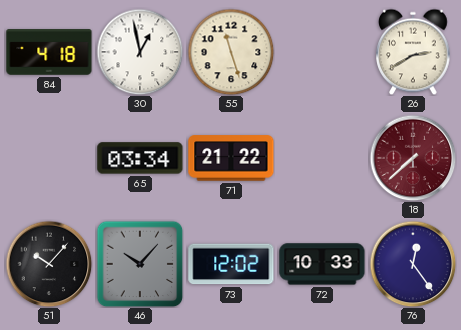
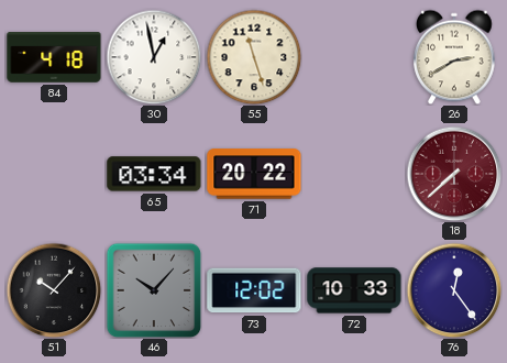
71: 21:22 -> 20:22
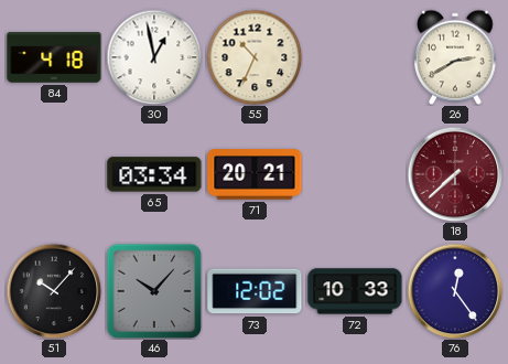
55: 11:27 -> 10:34
71: 20:22 -> 20:21
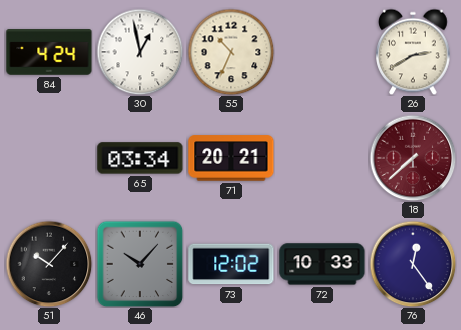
84: 4:18 -> 4:24
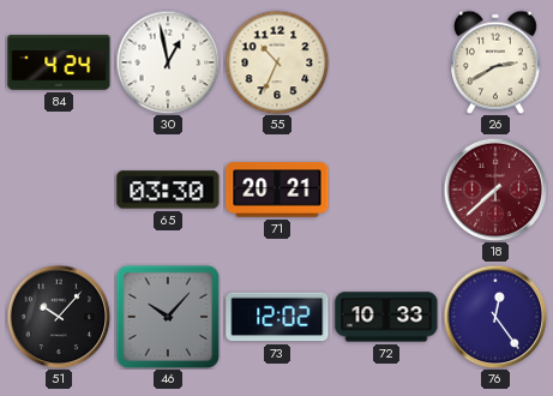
65: 03:34 -> 03:30
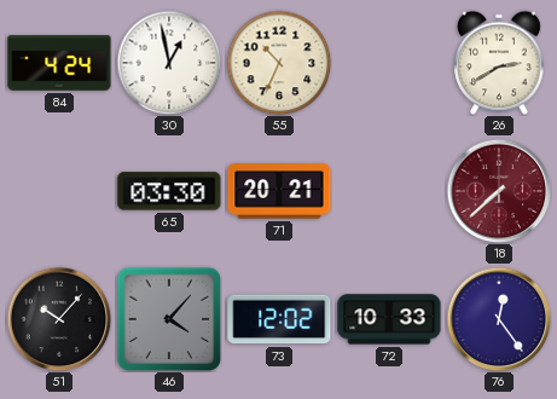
46: 10:07 -> 4:07
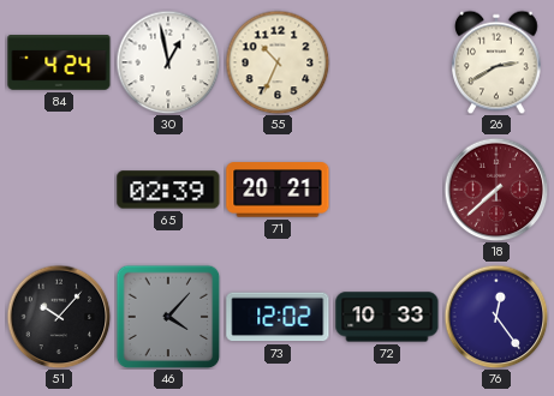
65: 03:30 -> 02:39
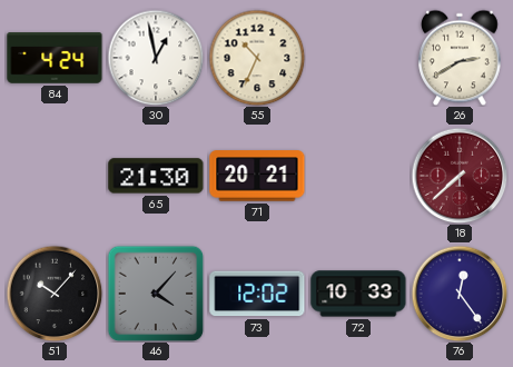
65: 02:39 -> 21:30
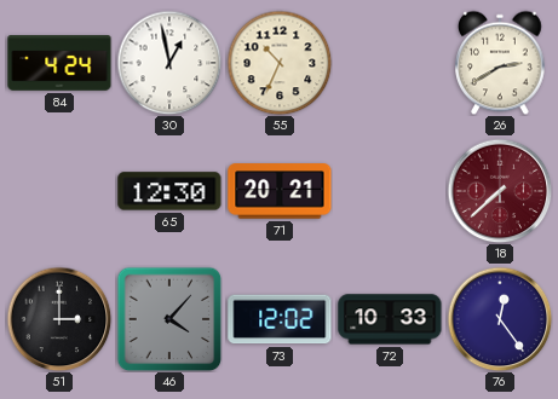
65: 21:30 -> 12:30
51: 10:07 -> 3:00
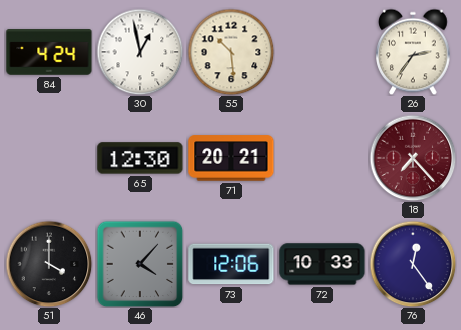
55: 10:34 -> 10:29
26: 2:40 -> 2:36
18: 7:38 -> 7:23
51: 3:00 -> 4:00
73: 12:02 -> 12:06
